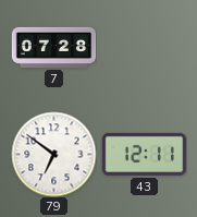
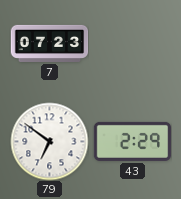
7: 07:28 -> 07:23
43: 12:11 -> 2:29
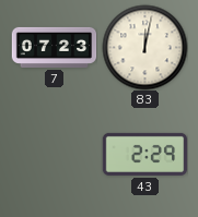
83: none -> 12:02
79: 6:51 -> none
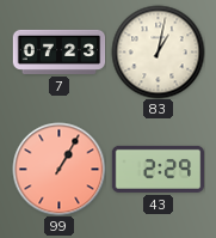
83: 12:02 -> 1:02
99: none -> 1:05
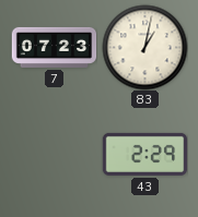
99: 1:05 -> none
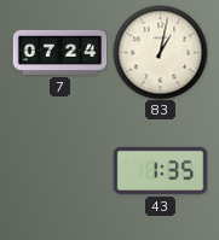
7: 07:23 -> 07:24
43: 2:29 -> 1:35
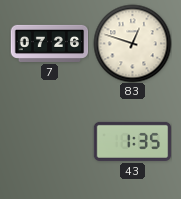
7: 07:24 -> 07:26
83: 1:02 -> 12:48
